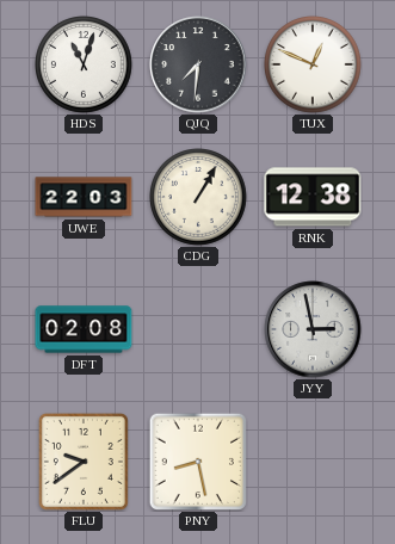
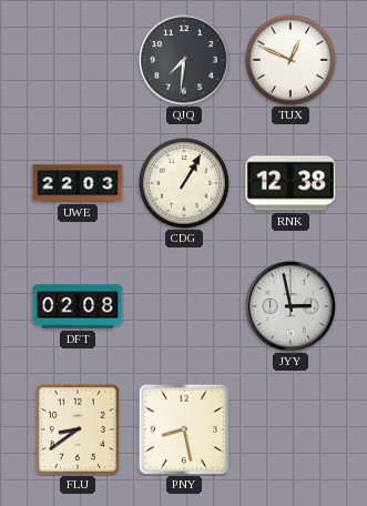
HDS: 11:03 -> none
FLU: 9:39 -> 8:39
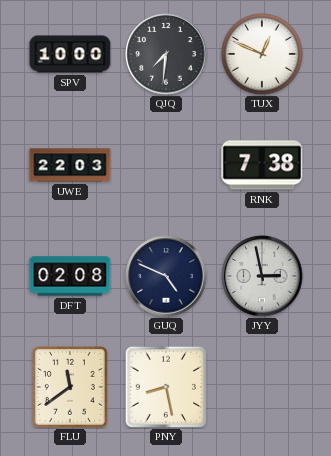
SPV: none -> 10:00
CDG: 1:05 -> none
RNK: 12:38 -> 7:38
GUQ: none -> 4:49
FLU: 8:39 -> 11:39
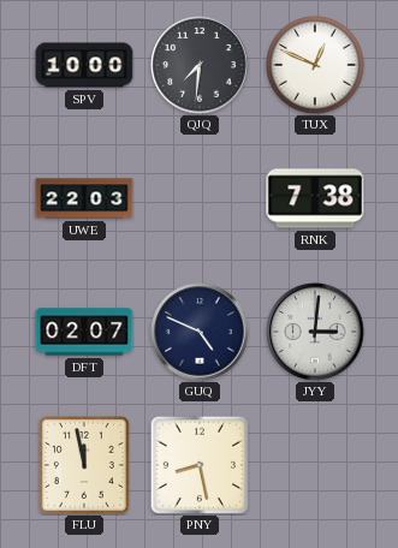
DFT: 02:08 -> 02:07
JYY: 2:58 -> 3:01
FLU: 11:39 -> 11:58
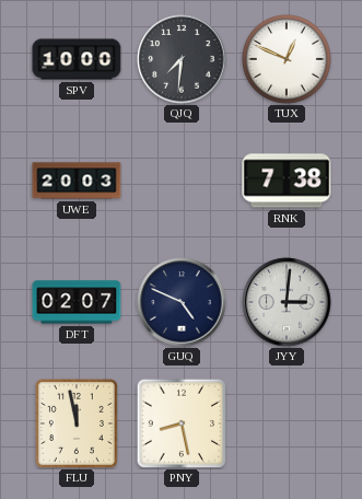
UWE: 22:03 -> 20:03
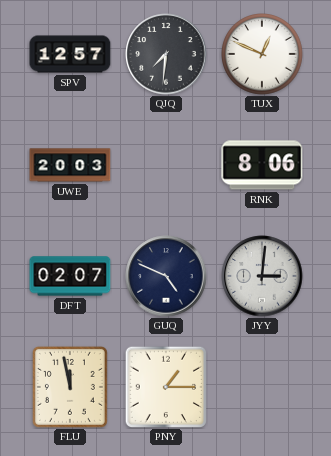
SPV: 10:00 -> 12:57
RNK: 7:38 -> 8:06
PNY: 8:28 -> 1:15
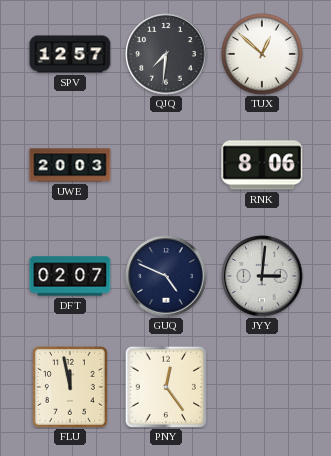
TUX: 12:49 -> 12:52
PNY: 1:15 -> 12:24
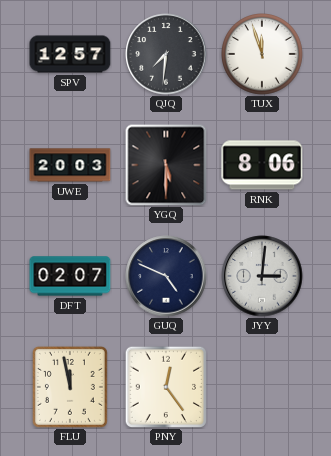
TUX: 12:52 -> 11:57
YGQ: none -> 5:30
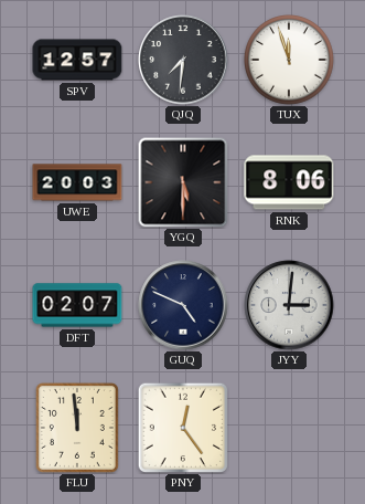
FLU: 11:58 -> 11:59
